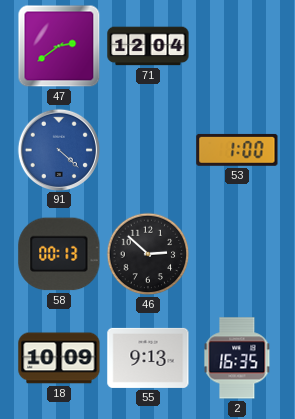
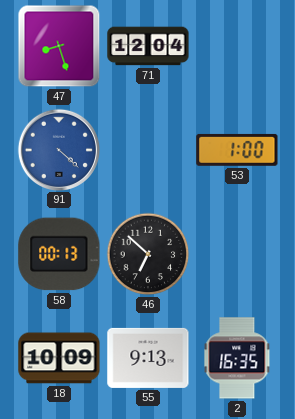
47: 2:39 -> 8:27
46: 2:52 -> 6:52
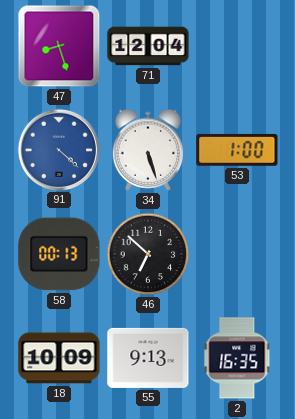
34: none -> 5:27
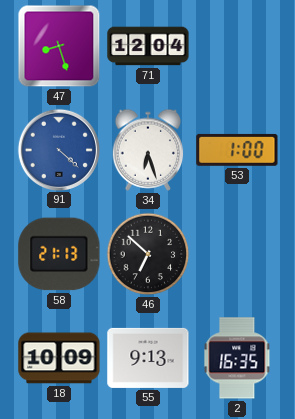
34: 5:27 -> 6:27
58: 00:13 -> 21:13
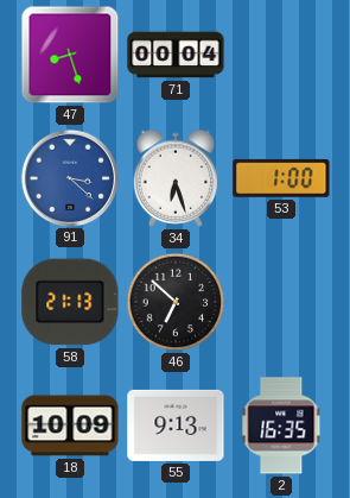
71: 12:04 -> 00:04
91: 4:22 -> 3:22
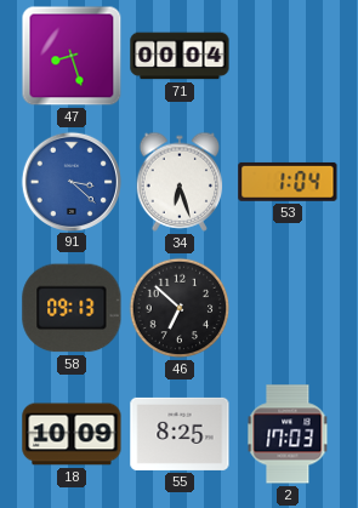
53: 1:00 -> 1:04
58: 21:13 -> 09:13
55: 9:13 -> 8:25
2: 16:35 -> 17:03
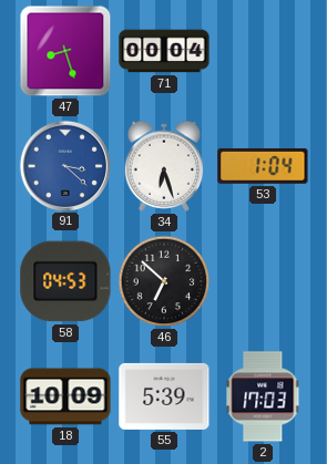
58: 09:13 -> 04:53
55: 8:25 -> 5:39
